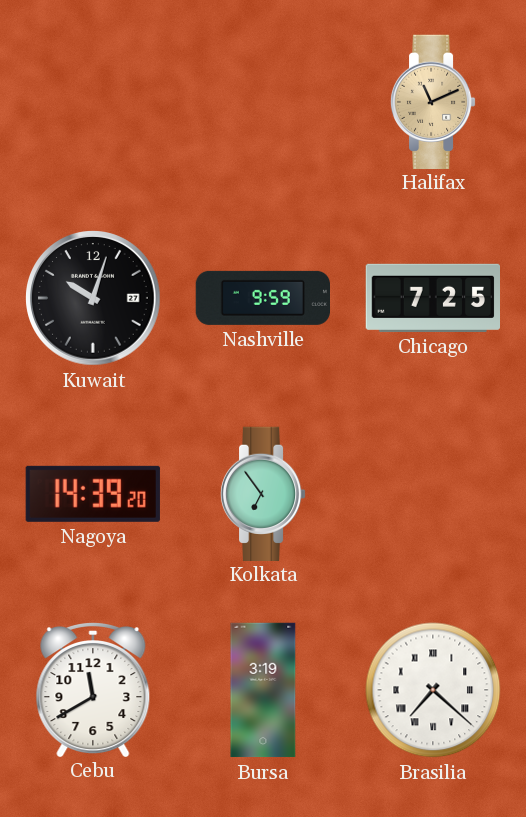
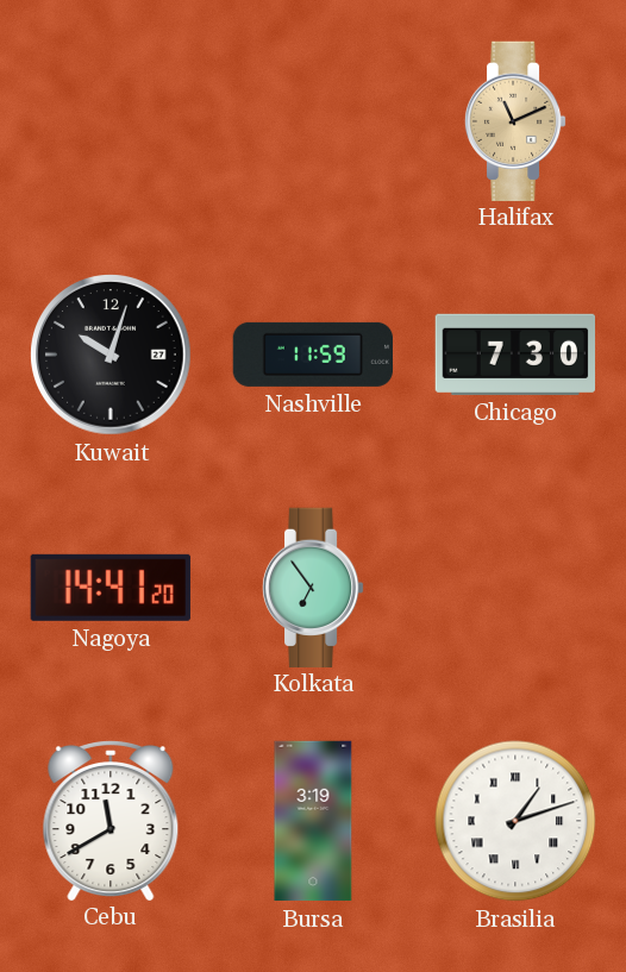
Nashville: 9:59 -> 11:59
Chicago: 7:25 -> 7:30
Nagoya: 14:39 -> 14:41
Brasilia: 7:22 -> 1:12
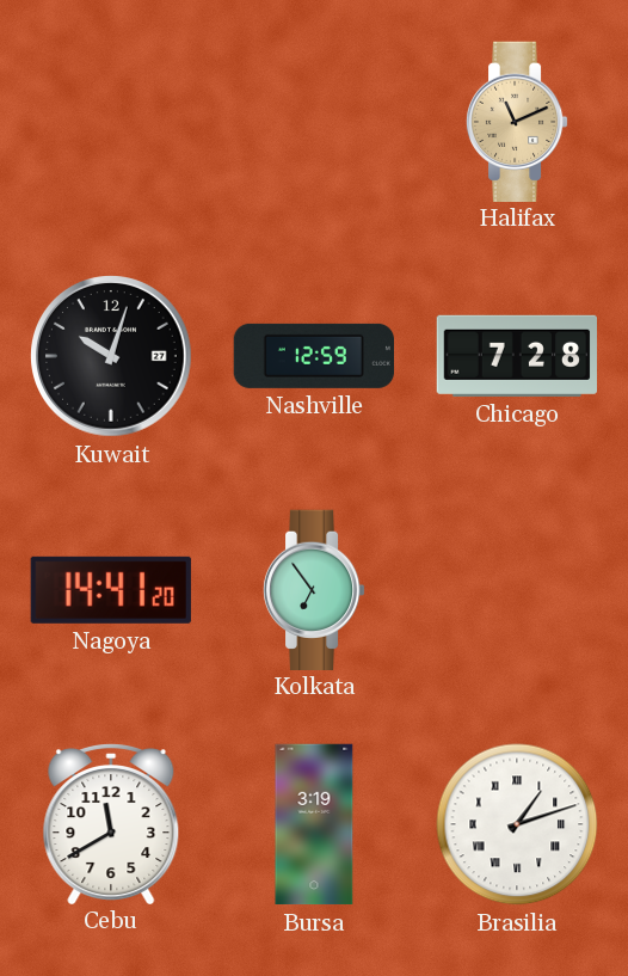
Nashville: 11:59 -> 12:59
Chicago: 7:30 -> 7:28
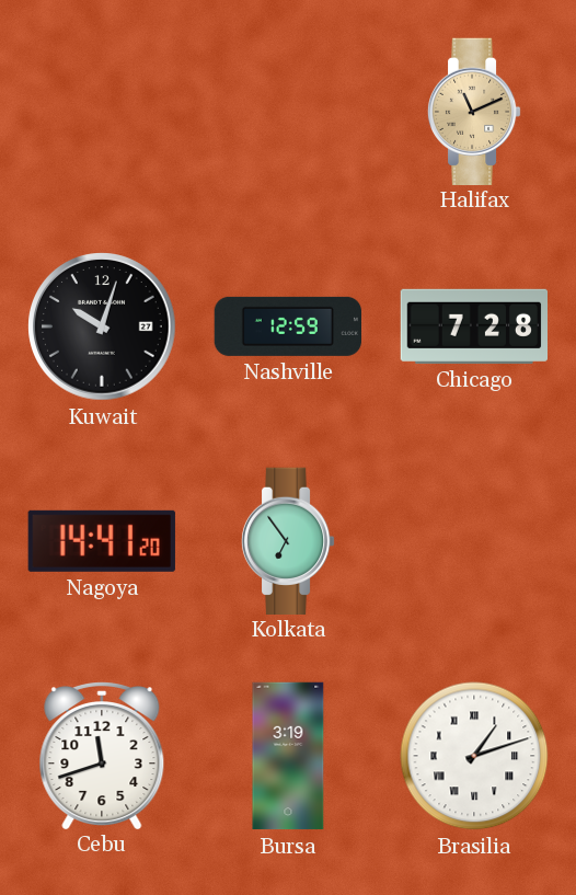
Cebu: 11:40 -> 11:42
